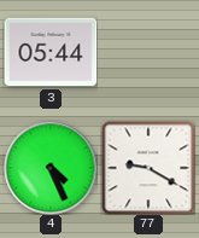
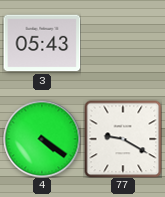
3: 05:44 -> 05:43
4: 4:26 -> 4:21
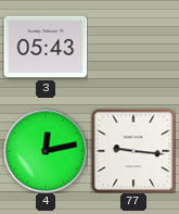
4: 4:21 -> 12:13
77: 9:20 -> 9:16
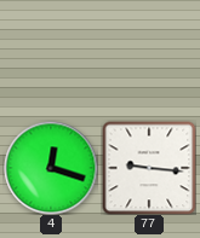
3: 05:43 -> none
4: 12:13 -> 12:18
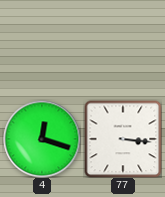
77: 9:16 -> 3:16
